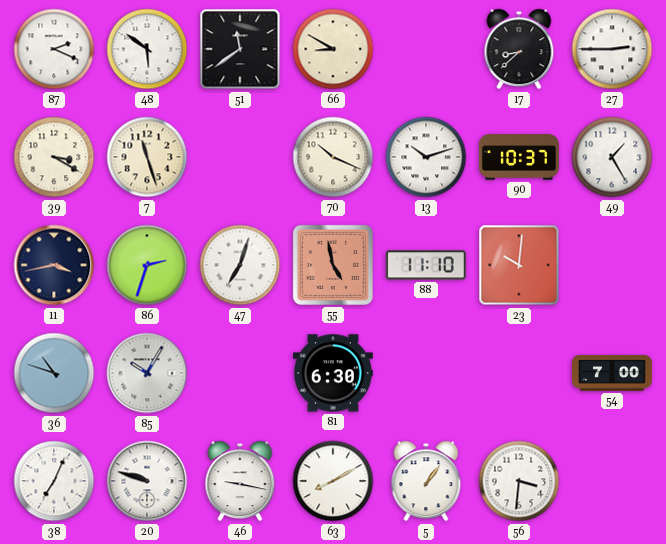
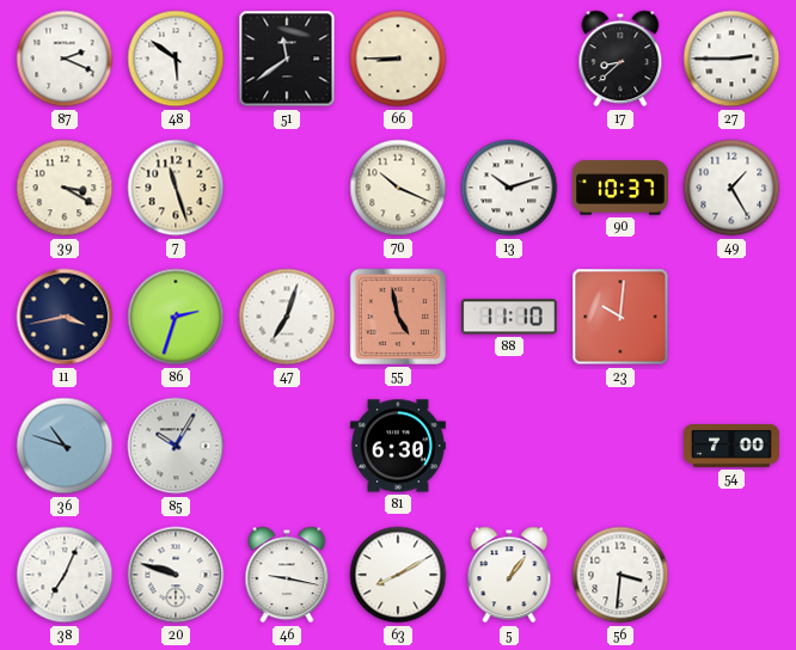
66: 8:50 -> 8:45
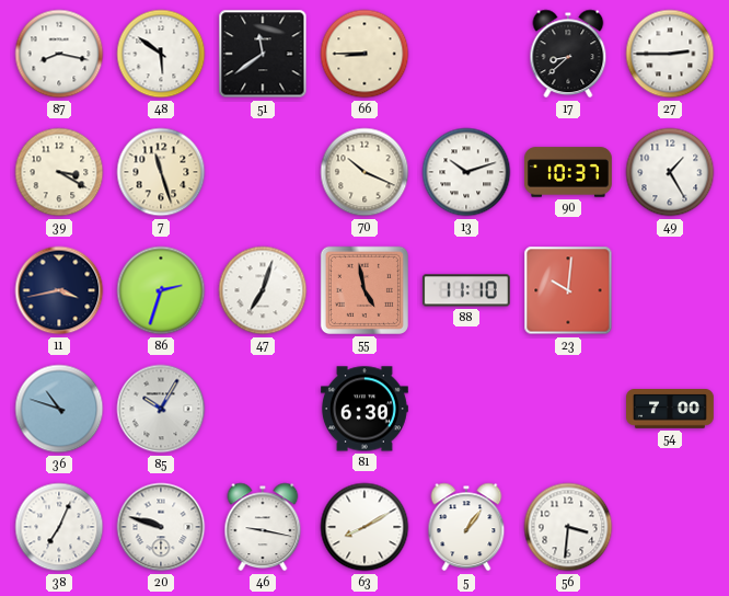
87: 2:19 -> 8:17
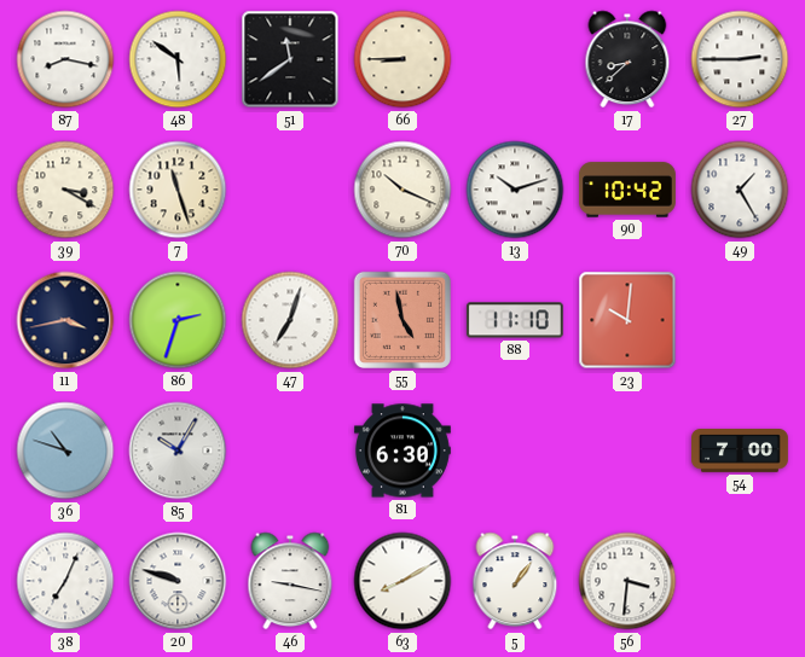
90: 10:37 -> 10:42
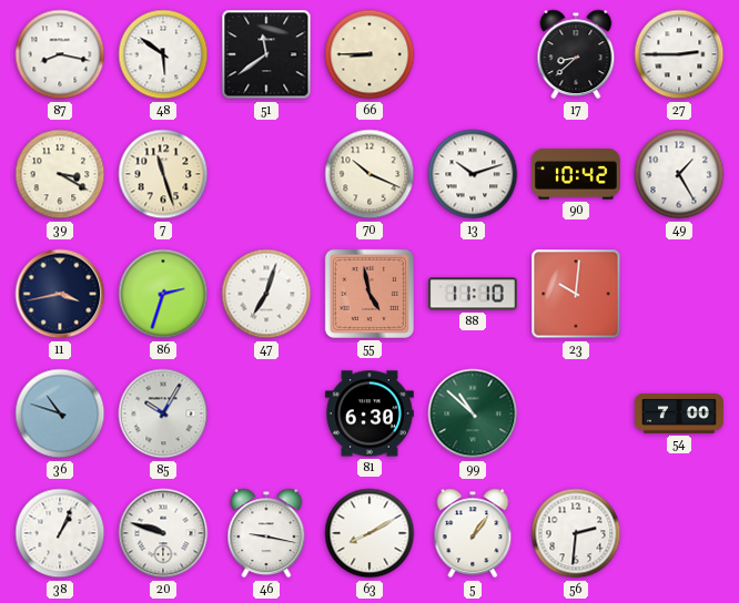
99: none -> 10:52
38: 7:04 -> 1:04
56: 3:31 -> 2:31
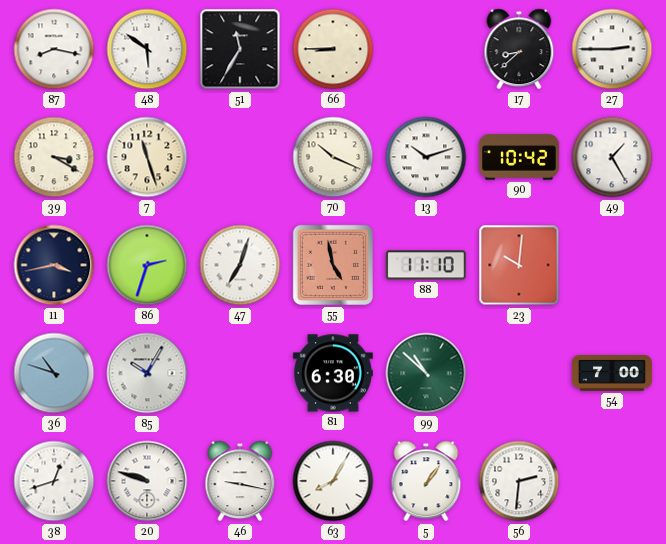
51: 11:39 -> 11:35
38: 1:04 -> 12:42
63: 8:10 -> 8:05
